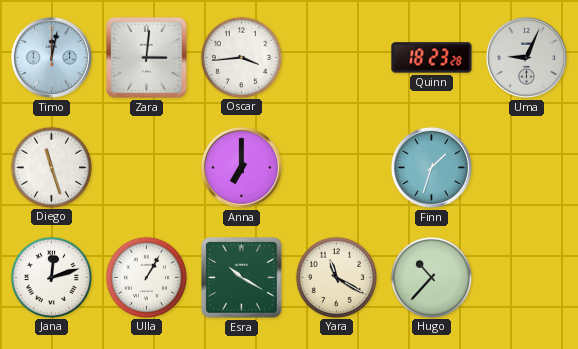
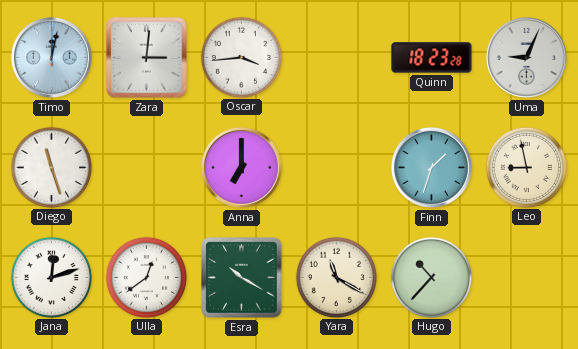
Leo: none -> 8:58
Ulla: 1:05 -> 12:39
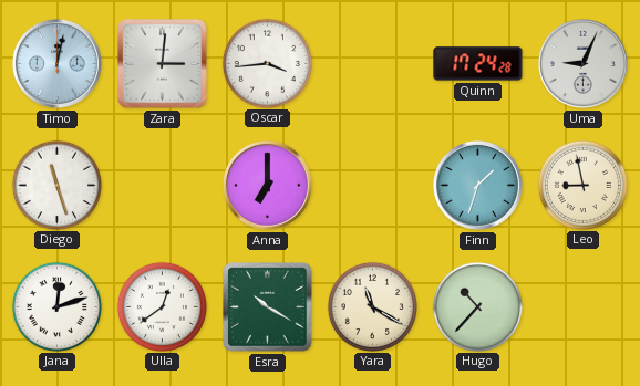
Quinn: 18:23 -> 17:24
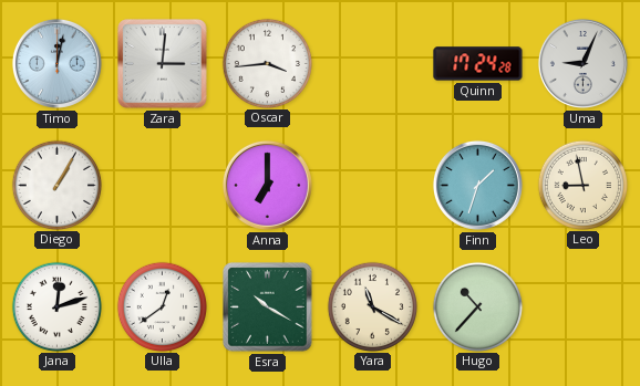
Diego: 11:27 -> 1:05
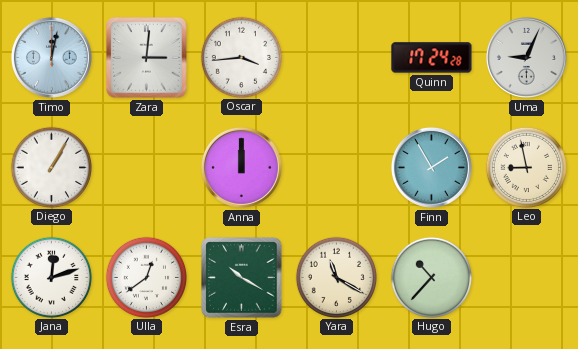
Anna: 7:00 -> 12:00
Finn: 1:33 -> 1:55
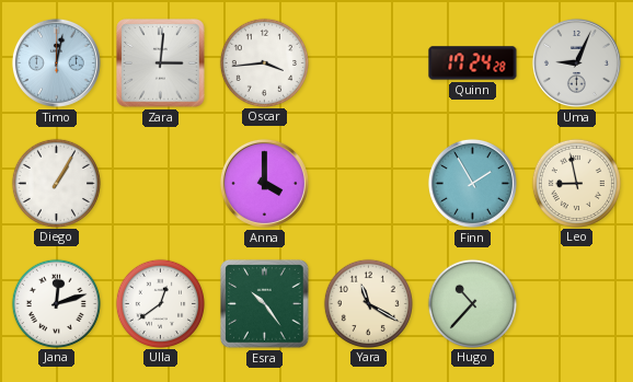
Anna: 12:00 -> 4:00
Esra: 10:20 -> 10:24
